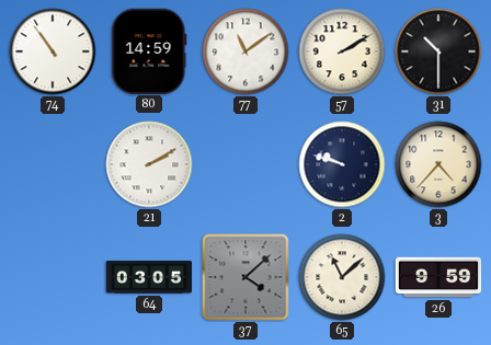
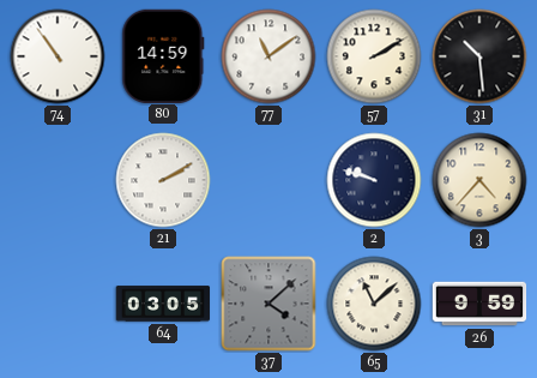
31: 10:30 -> 10:29
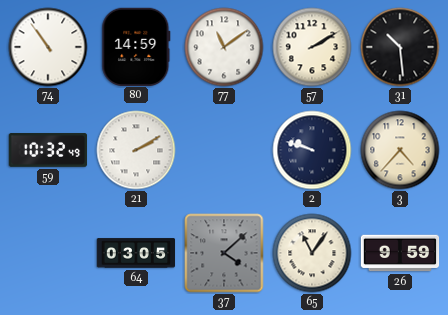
59: none -> 10:32
65: 11:08 -> 11:06
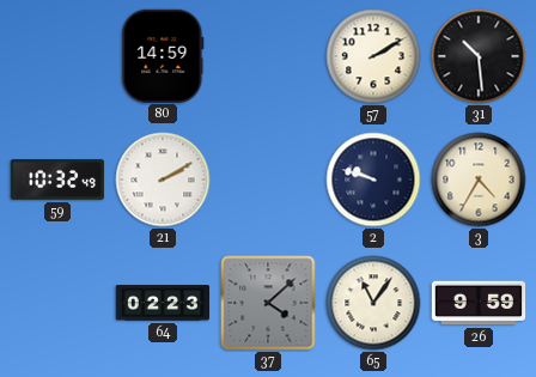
74: 10:54 -> none
77: 11:09 -> none
3: 4:37 -> 4:35
64: 03:05 -> 02:23
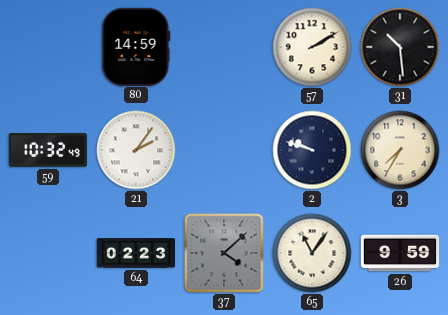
21: 2:10 -> 2:06
3: 4:35 -> 7:35
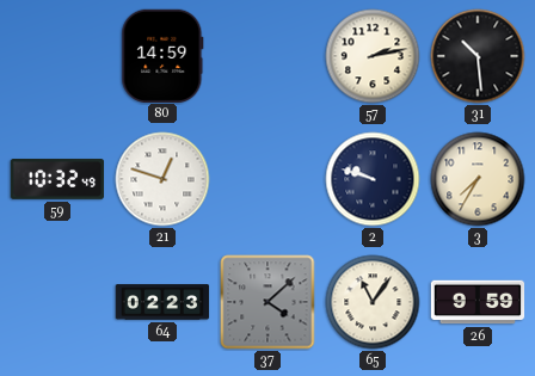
57: 2:10 -> 2:13
21: 2:06 -> 12:48
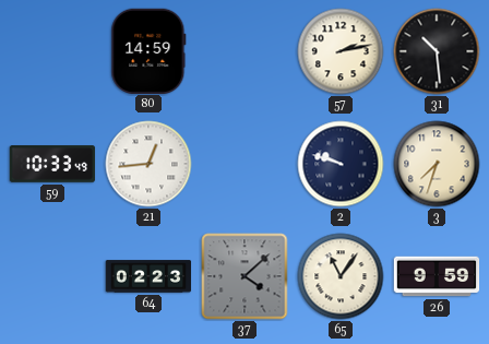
59: 10:32 -> 10:33
21: 12:48 -> 12:44
3: 7:35 -> 7:33
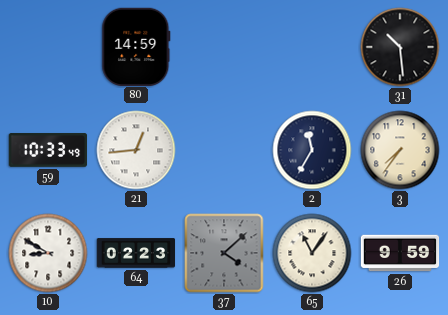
57: 2:13 -> none
2: 9:48 -> 11:35
3: 7:33 -> 7:36
10: none -> 8:50
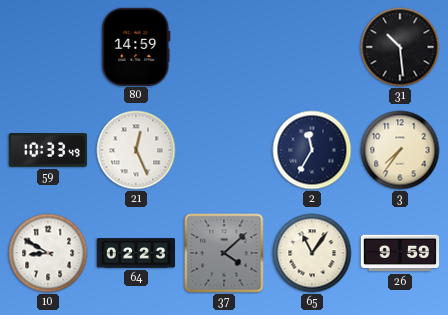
21: 12:44 -> 12:26
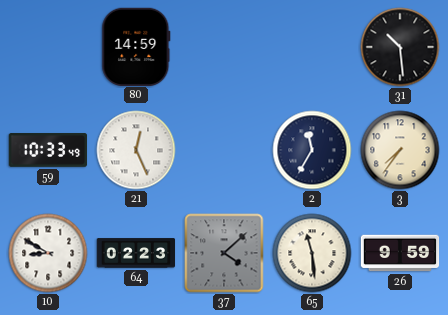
65: 11:06 -> 11:29
